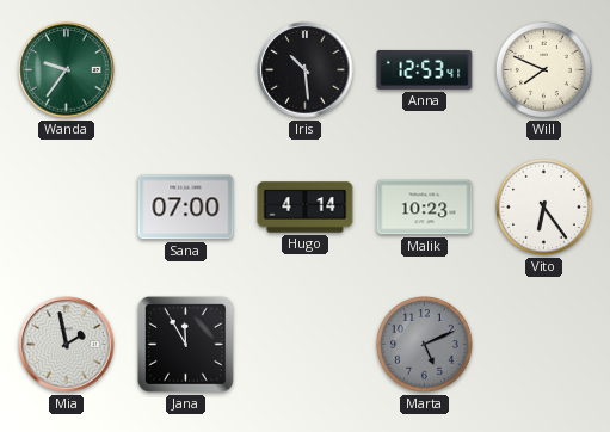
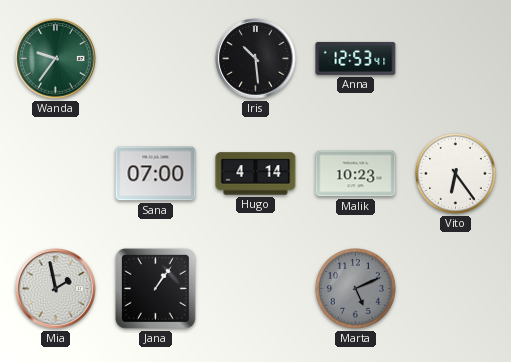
Will: 7:49 -> none
Jana: 11:55 -> 1:06
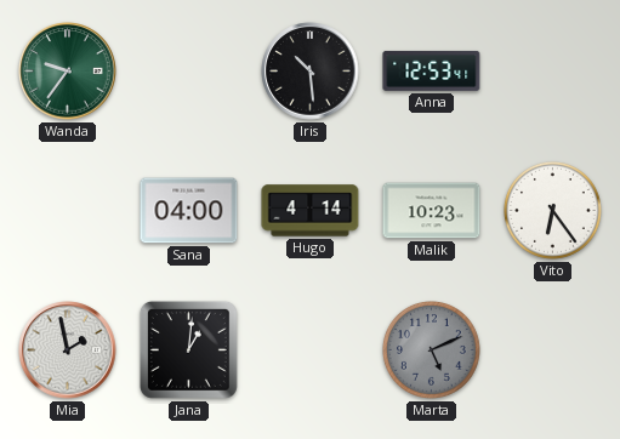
Sana: 07:00 -> 04:00
Jana: 1:06 -> 1:01
